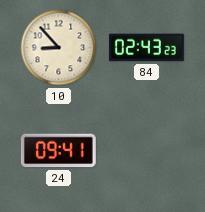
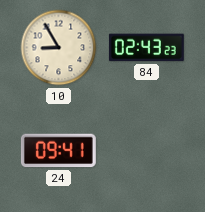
10: 8:53 -> 8:55
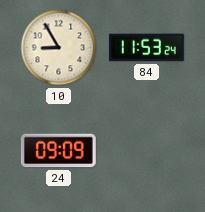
84: 02:43 -> 11:53
24: 09:41 -> 09:09
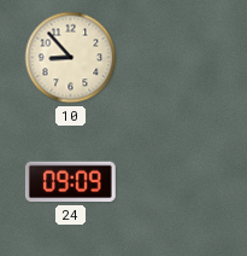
10: 8:55 -> 8:53
84: 11:53 -> none
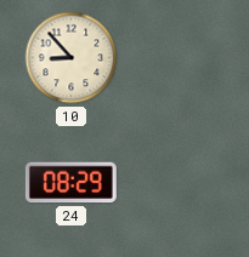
24: 09:09 -> 08:29
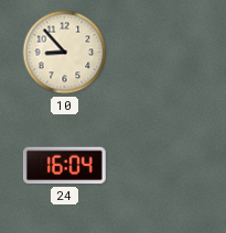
24: 08:29 -> 16:04
